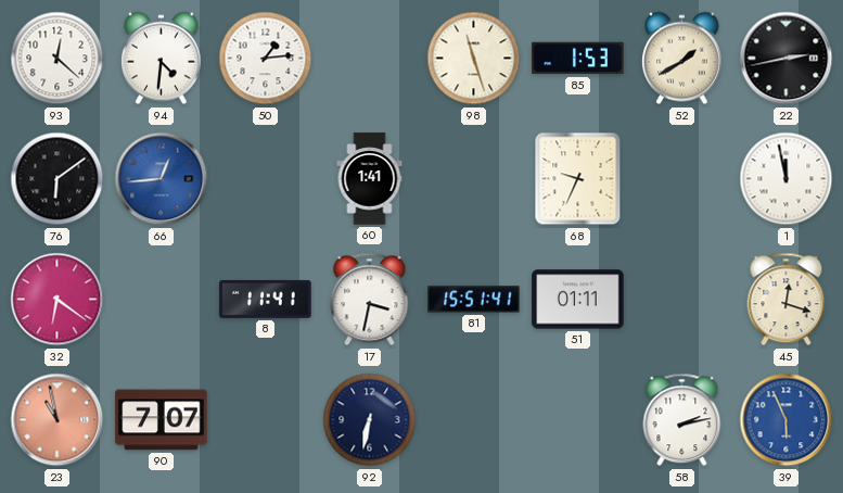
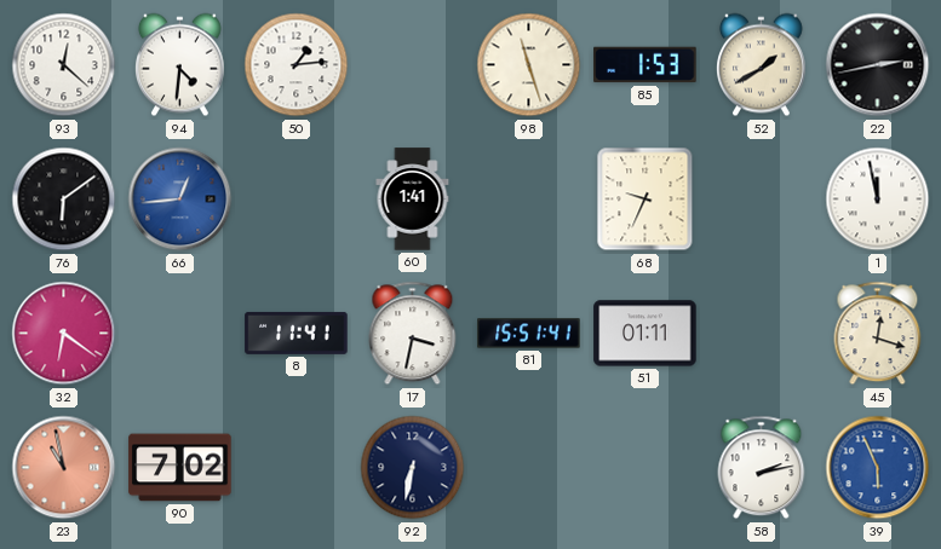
90: 7:07 -> 7:02
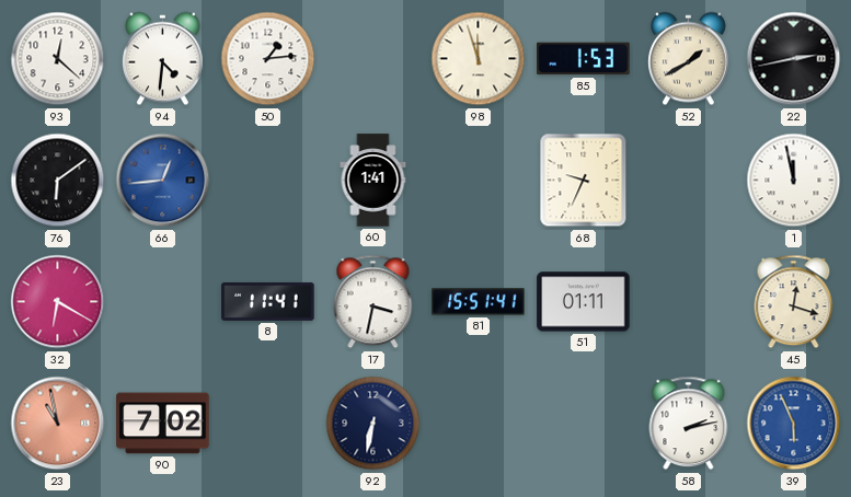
98: 11:27 -> 11:57
32: 6:21 -> 6:20
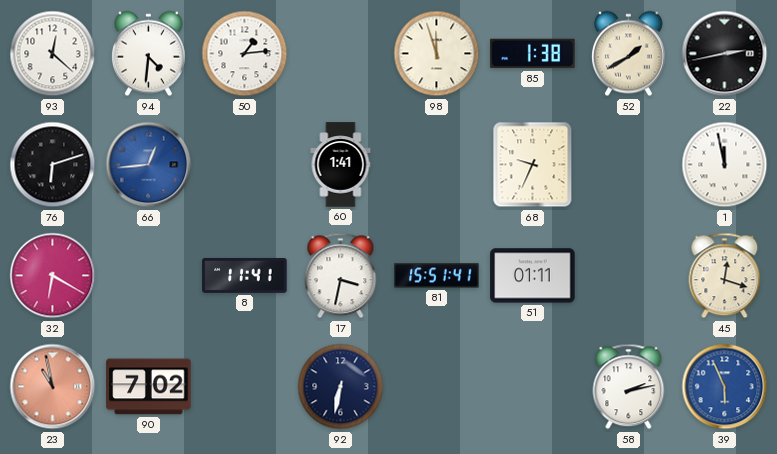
85: 1:53 -> 1:38
76: 6:09 -> 6:12
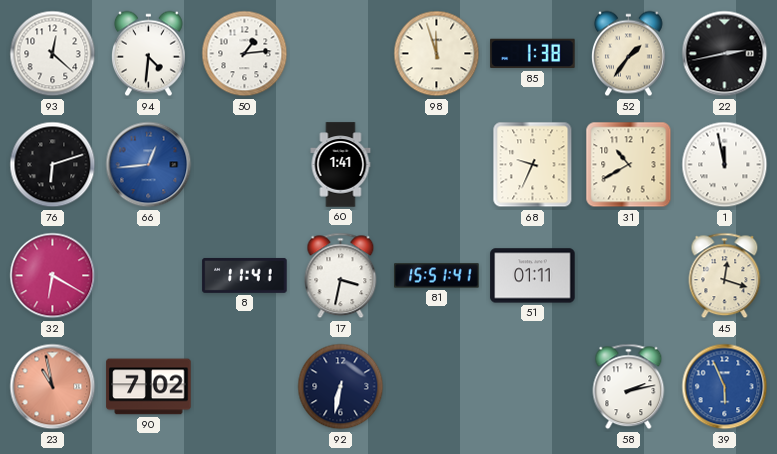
52: 1:40 -> 1:36
31: none -> 10:40
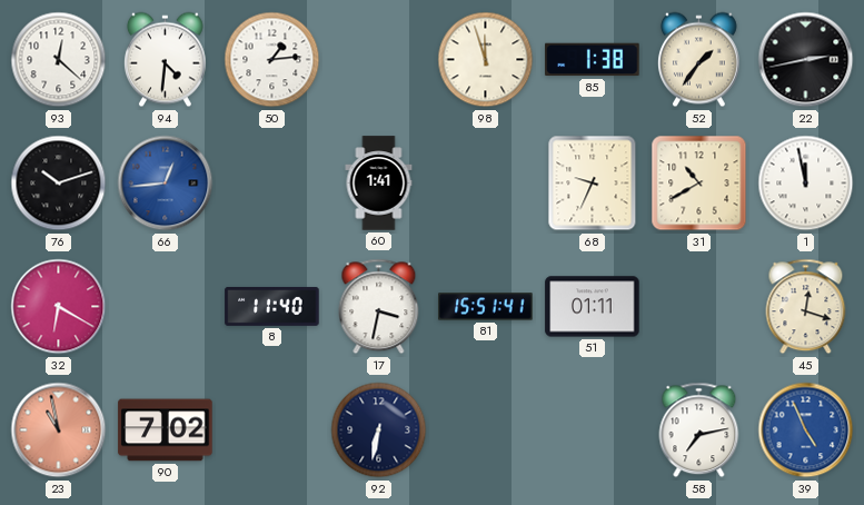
76: 6:12 -> 10:12
8: 11:41 -> 11:40
58: 2:13 -> 7:13
39: 5:56 -> 4:56
